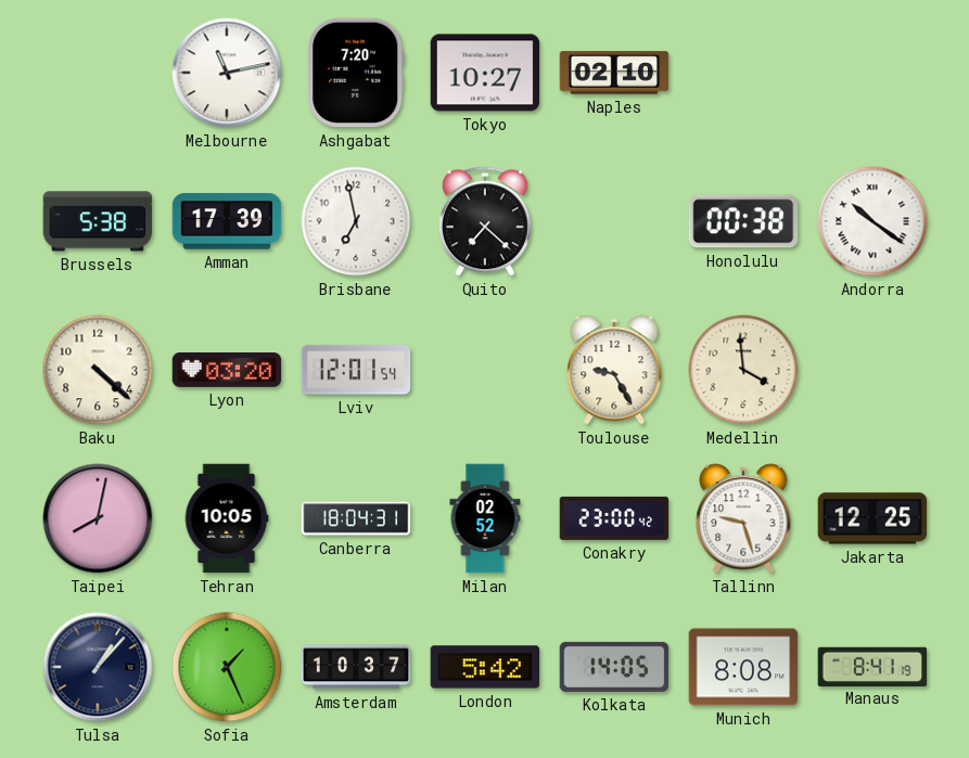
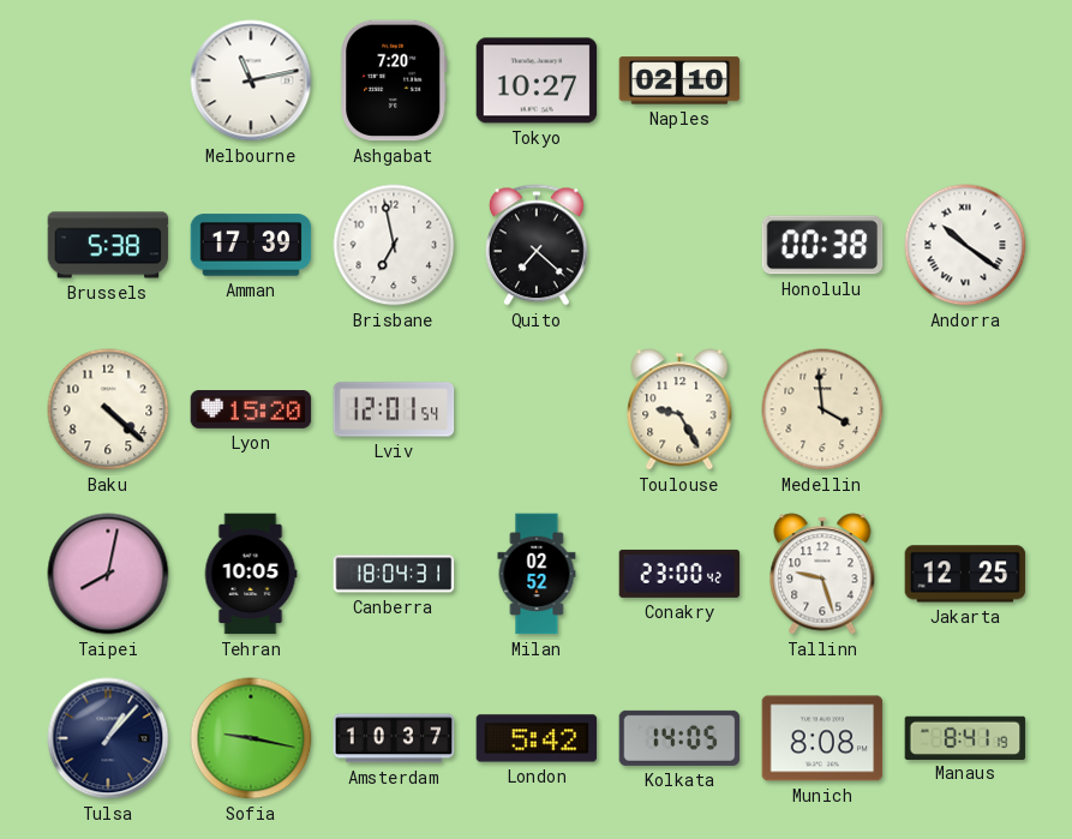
Lyon: 03:20 -> 15:20
Sofia: 1:26 -> 9:17
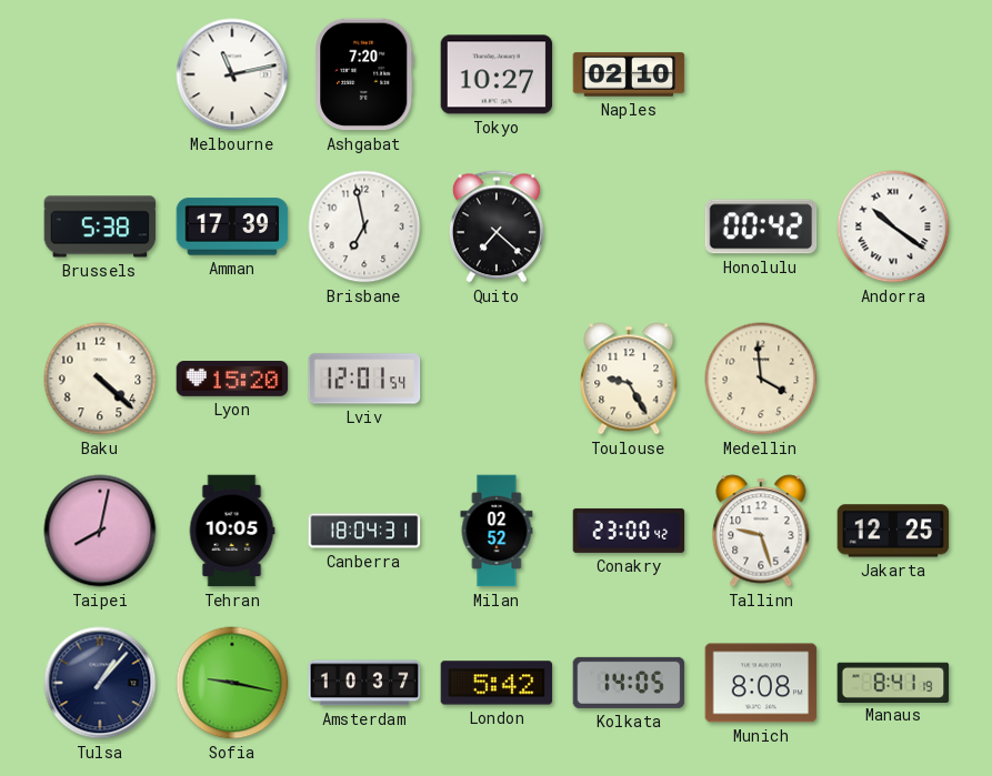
Honolulu: 00:38 -> 00:42
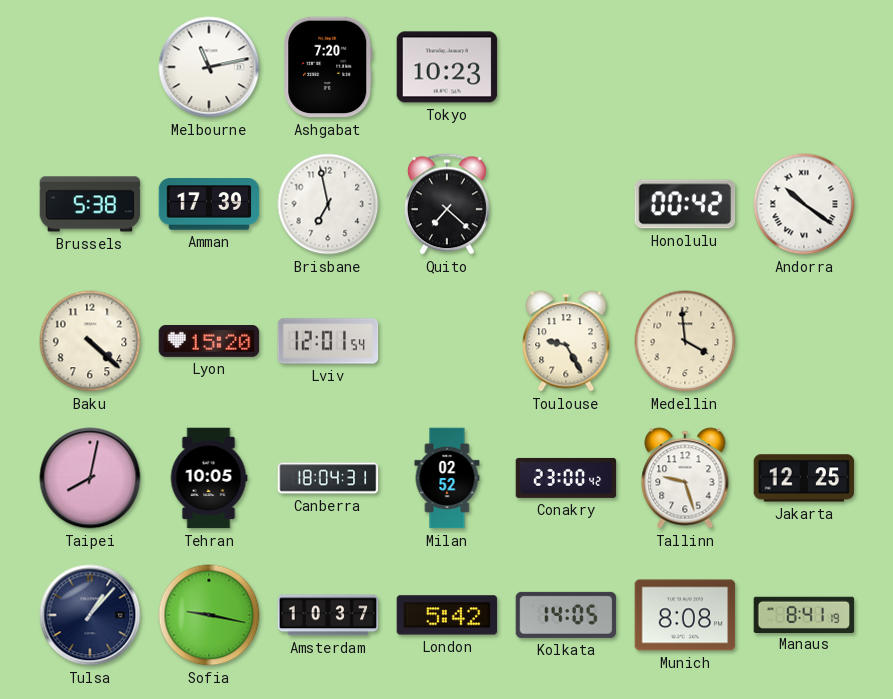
Tokyo: 10:27 -> 10:23
Naples: 02:10 -> none
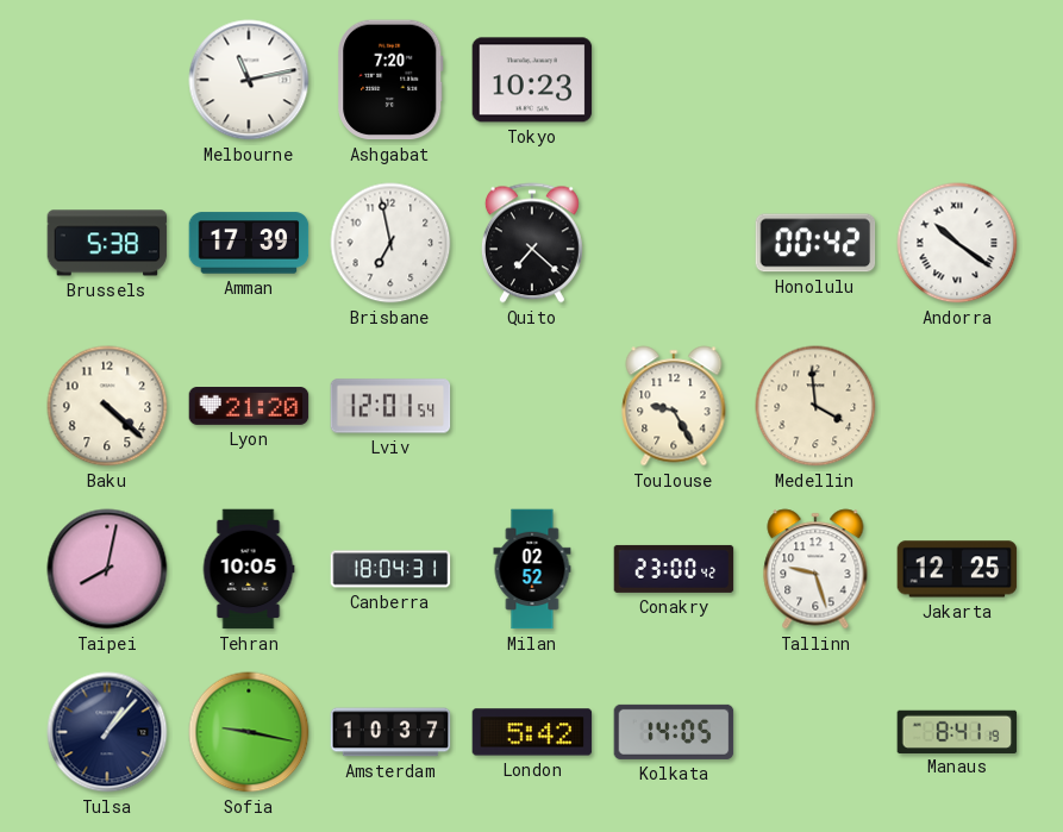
Lyon: 15:20 -> 21:20
Munich: 8:08 -> none
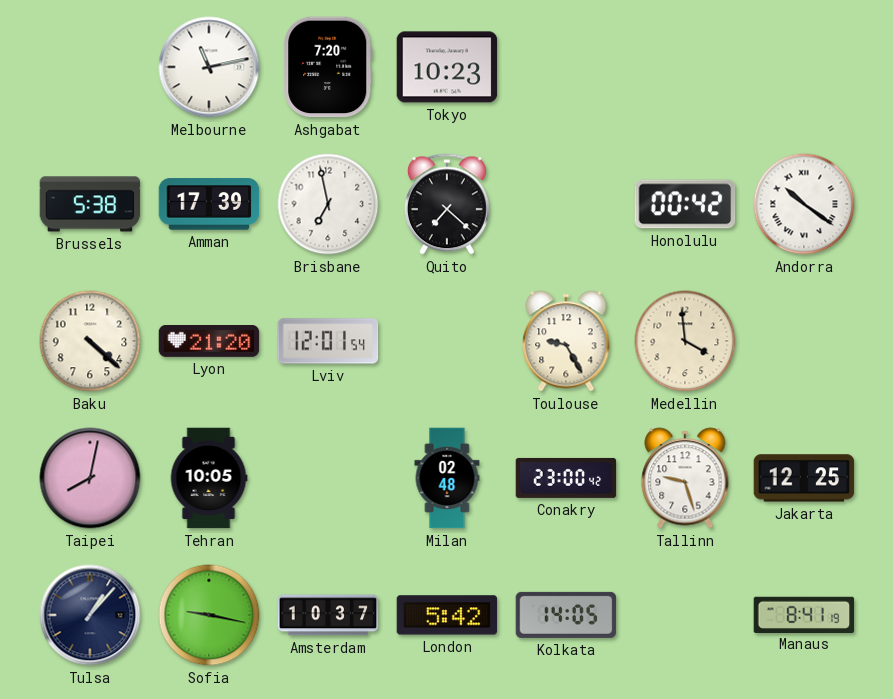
Canberra: 18:04 -> none
Milan: 02:52 -> 02:48
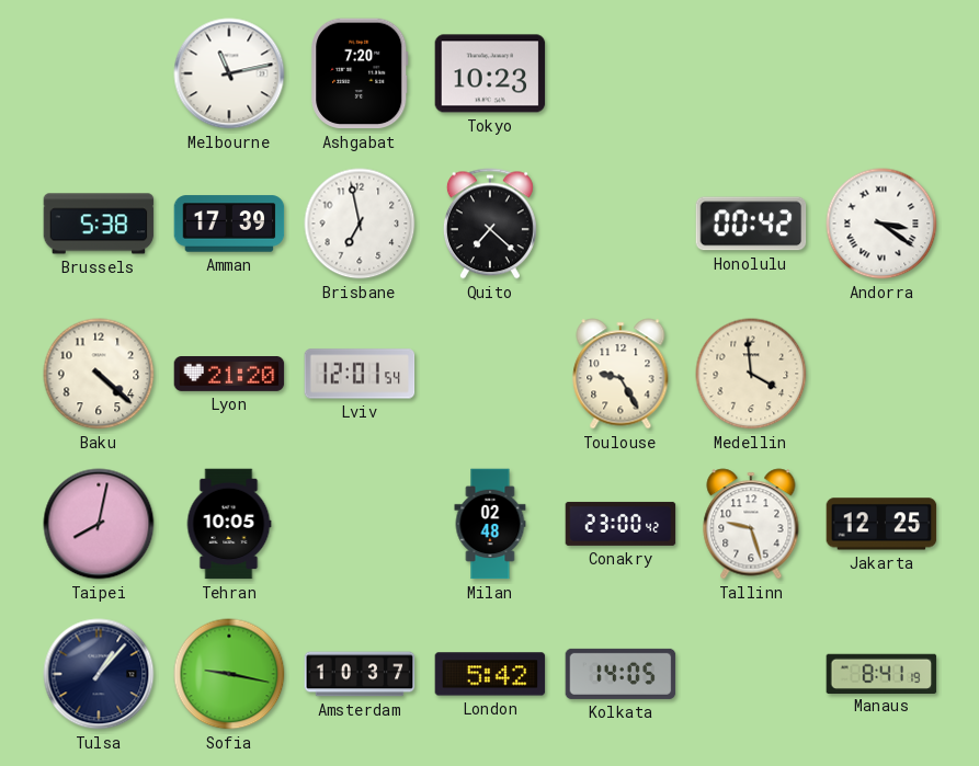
Andorra: 10:21 -> 3:21
